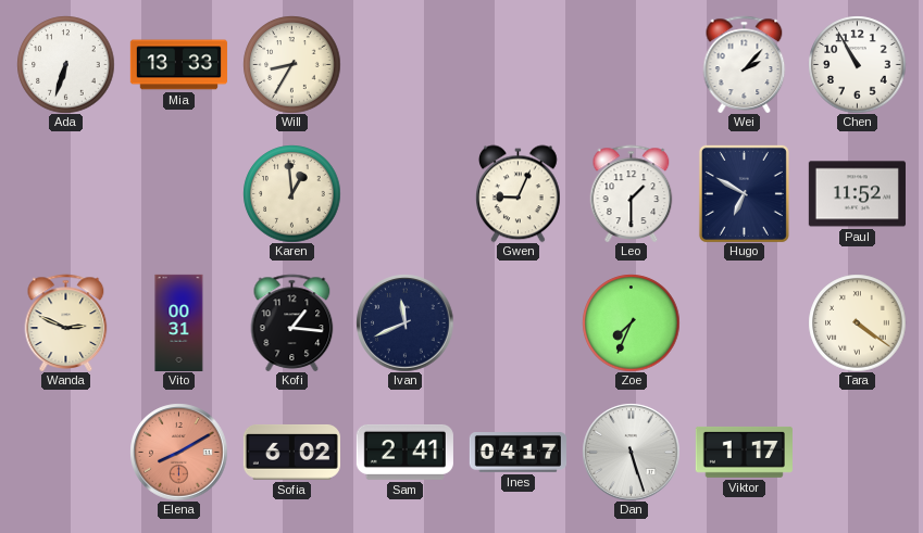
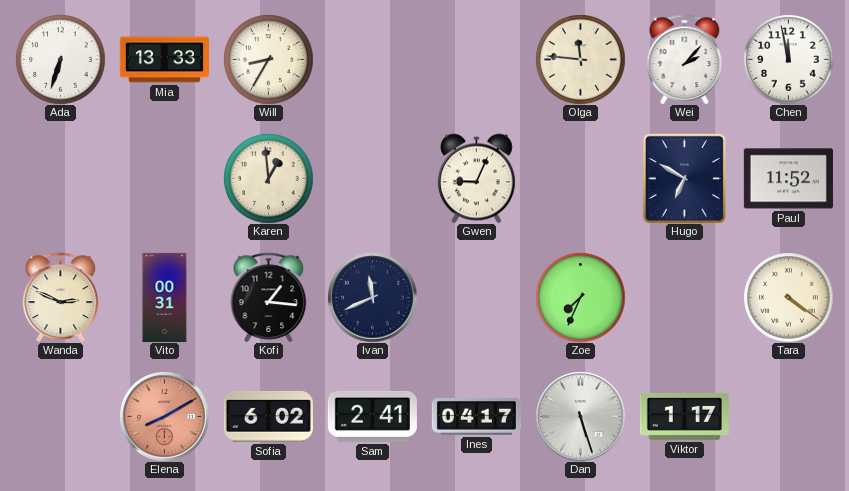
Olga: none -> 11:46
Chen: 10:55 -> 11:58
Leo: 1:30 -> none
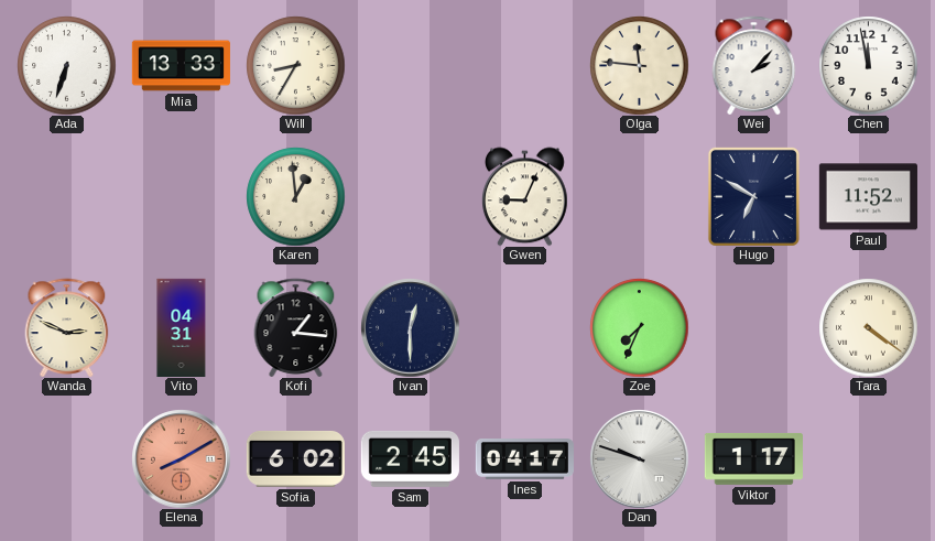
Vito: 00:31 -> 04:31
Ivan: 11:41 -> 12:30
Sam: 2:41 -> 2:45
Dan: 5:27 -> 9:48
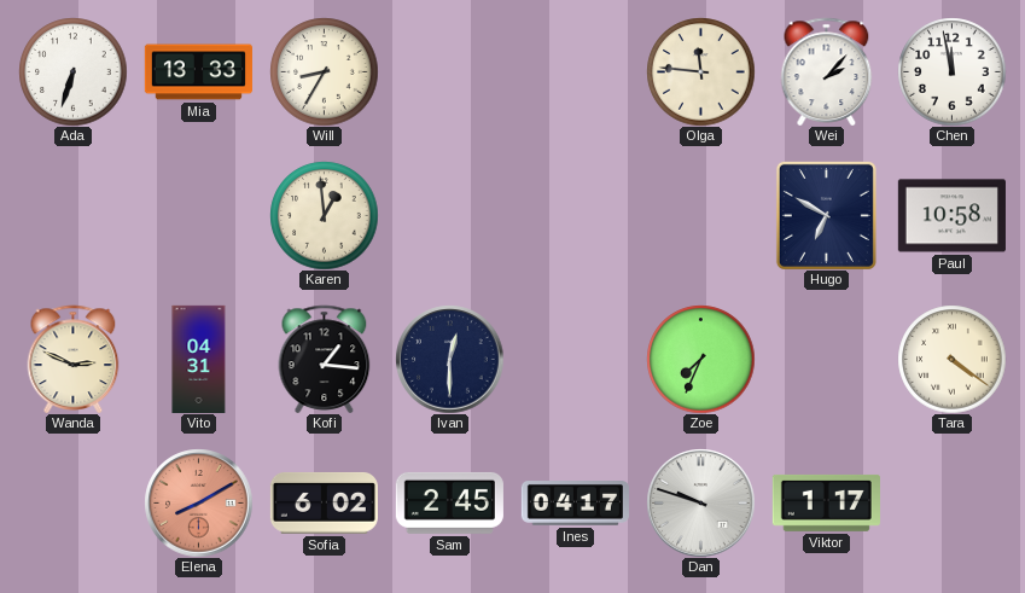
Gwen: 9:04 -> none
Paul: 11:52 -> 10:58
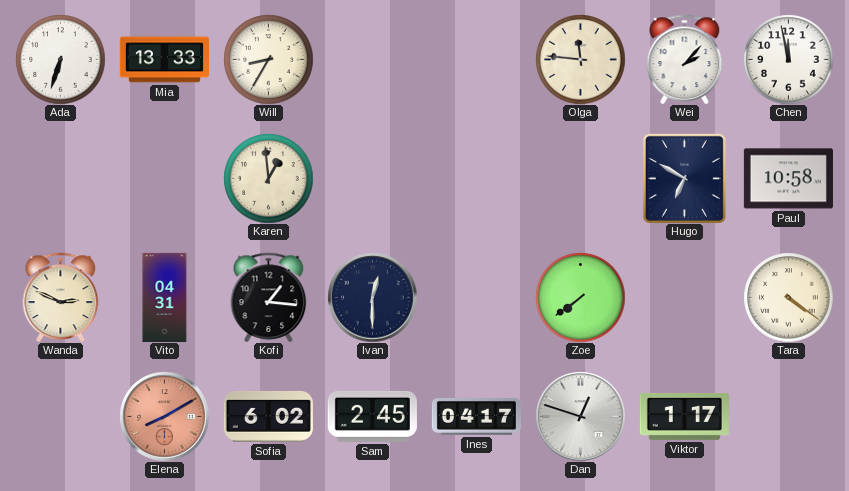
Zoe: 7:34 -> 7:39
Dan: 9:48 -> 12:48
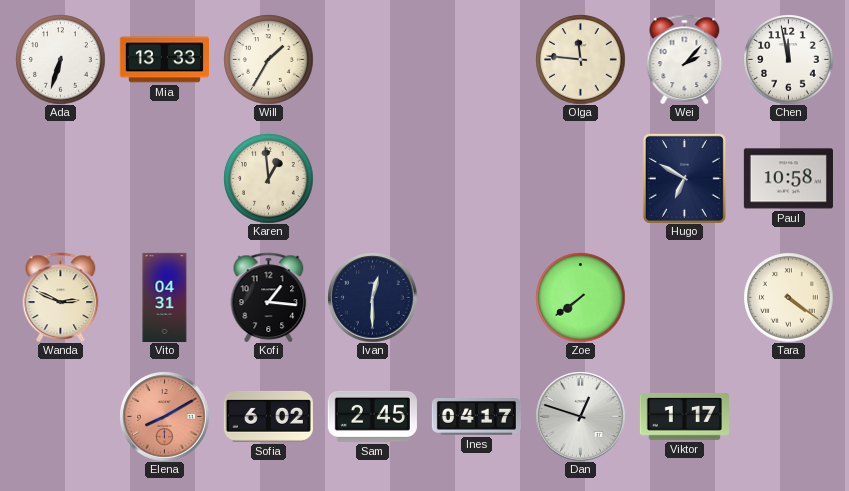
Will: 8:35 -> 1:35
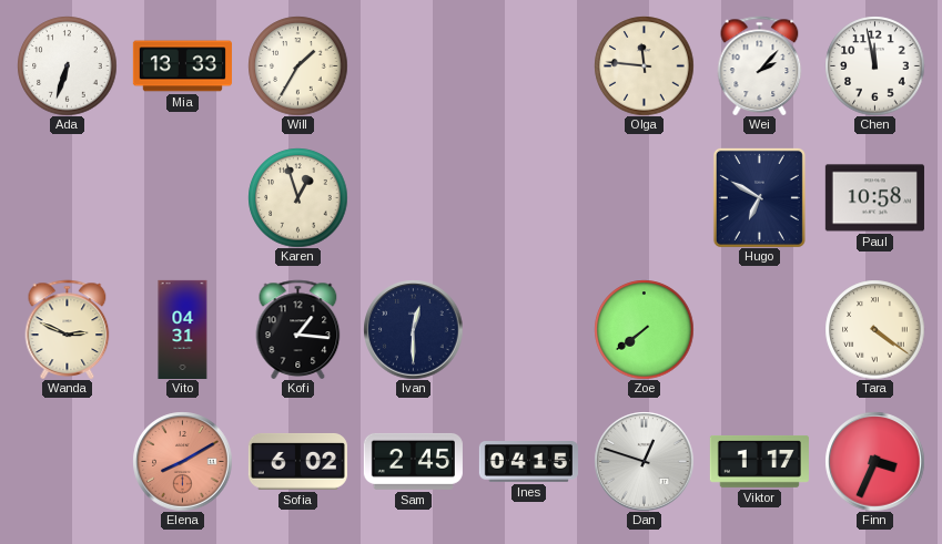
Karen: 12:59 -> 12:57
Ines: 04:17 -> 04:15
Finn: none -> 3:34
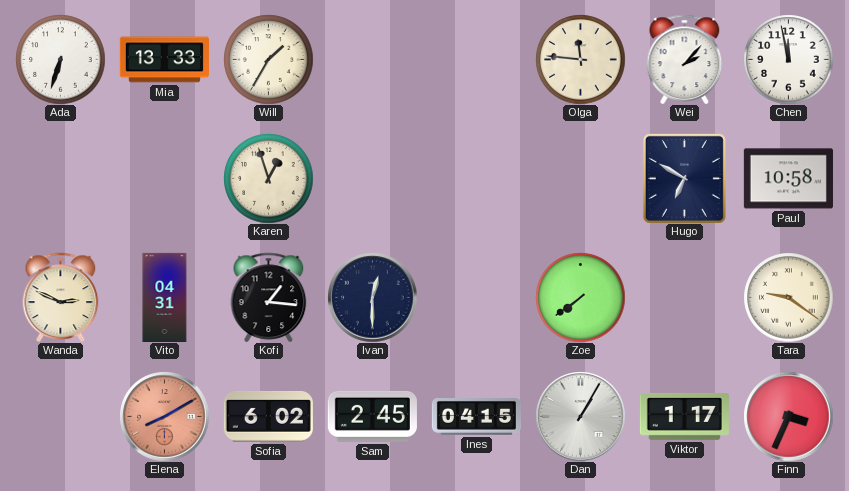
Tara: 4:21 -> 9:21
Dan: 12:48 -> 1:05
